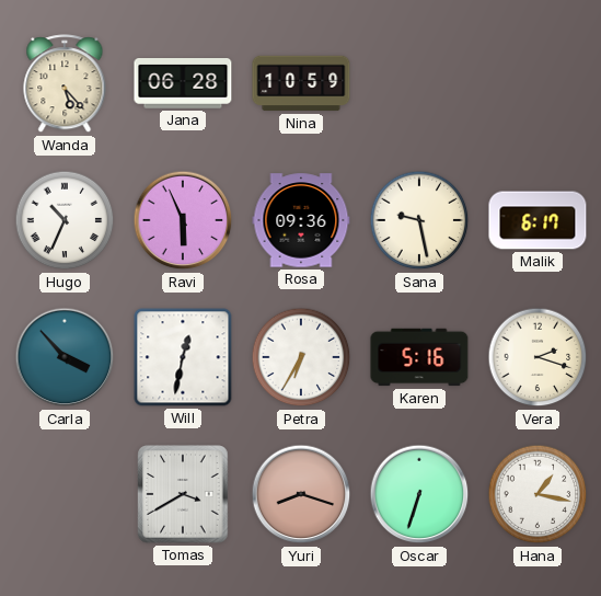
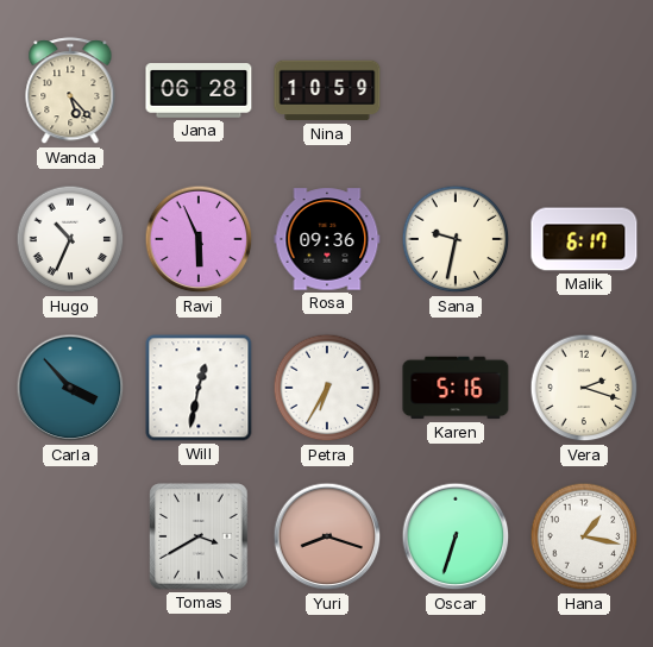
Sana: 9:28 -> 9:32
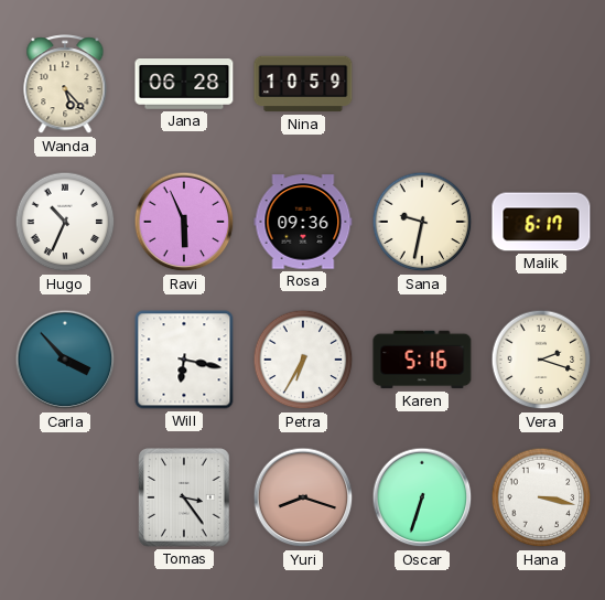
Will: 12:32 -> 6:17
Tomas: 3:40 -> 3:24
Hana: 1:17 -> 3:17
